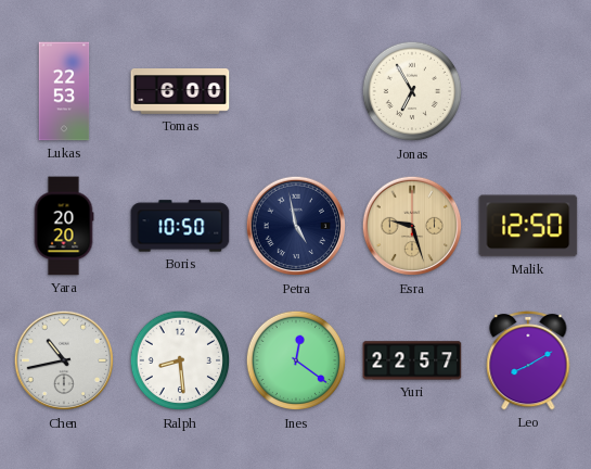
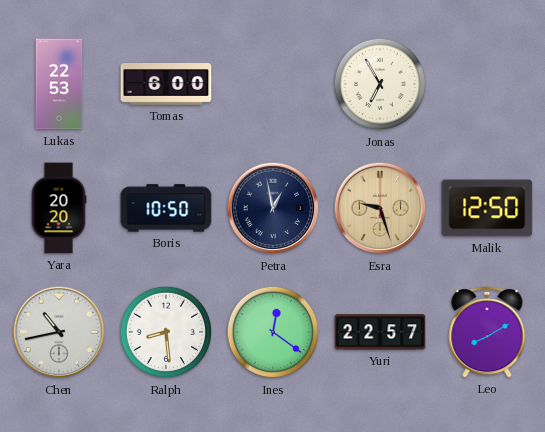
Petra: 4:58 -> 12:58
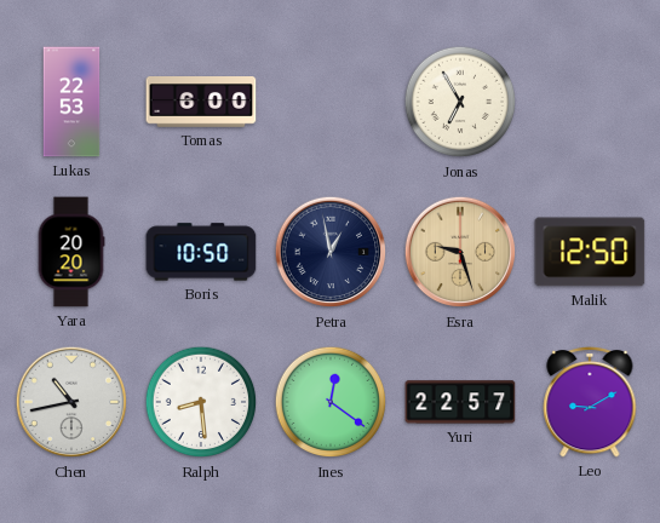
Leo: 8:10 -> 9:10
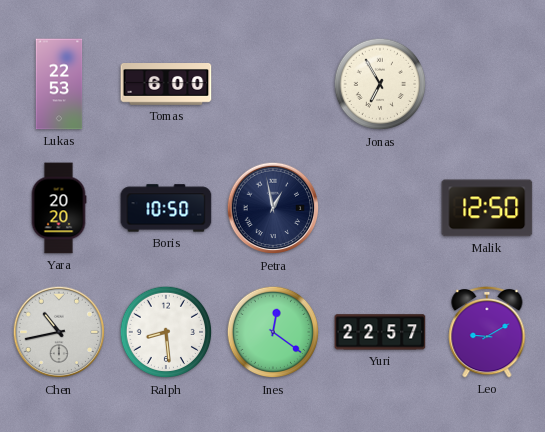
Esra: 9:27 -> none
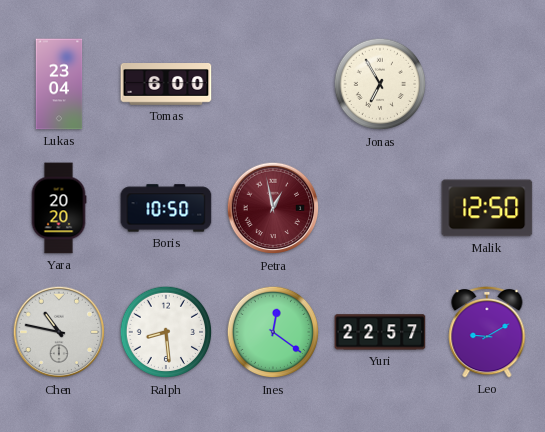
Lukas: 22:53 -> 23:04
Petra dial: navy -> burgundy
Chen: 10:43 -> 10:47
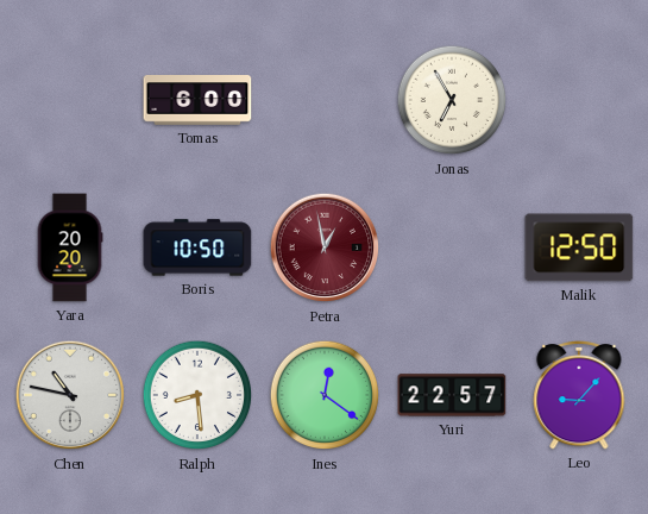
Lukas: 23:04 -> none
Leo: 9:10 -> 9:07
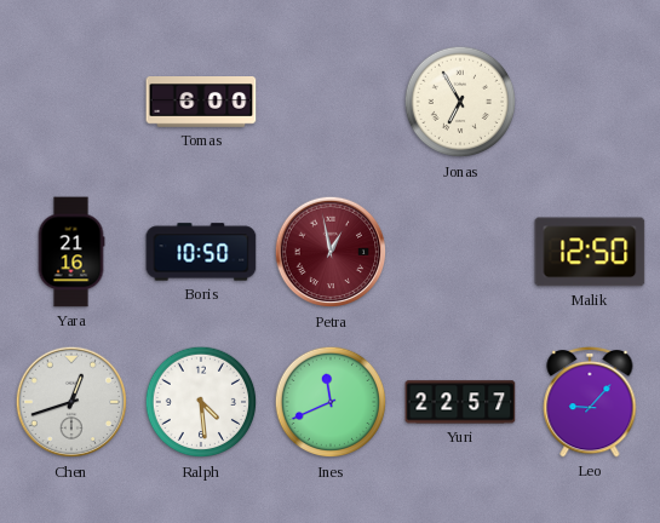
Yara: 20:20 -> 21:16
Chen: 10:47 -> 12:42
Ralph: 8:29 -> 4:29
Ines: 12:21 -> 11:41
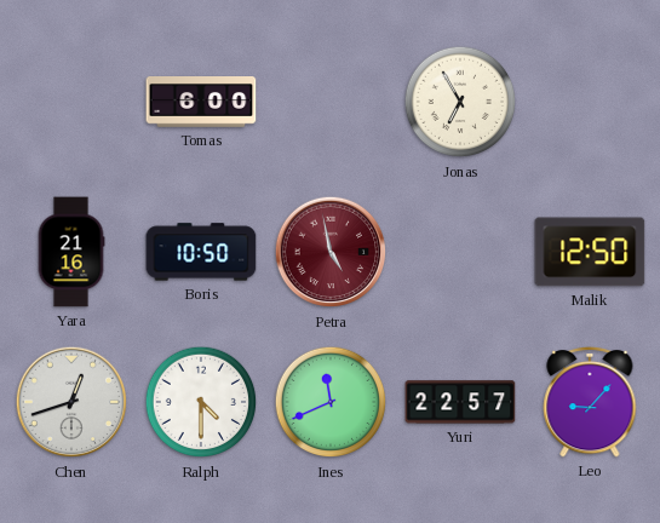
Petra: 12:58 -> 4:58
Ralph: 4:29 -> 4:30
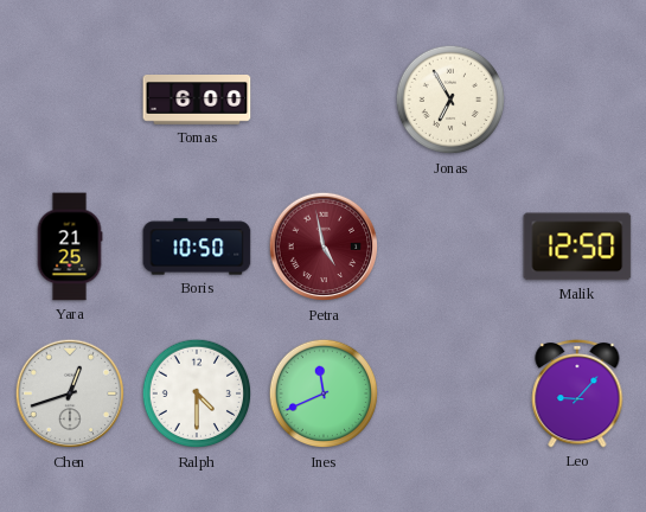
Yara: 21:16 -> 21:25
Yuri: 22:57 -> none
